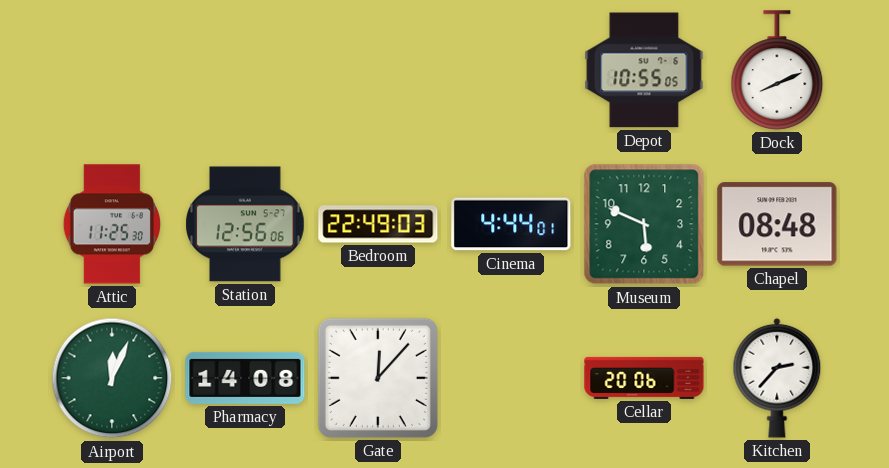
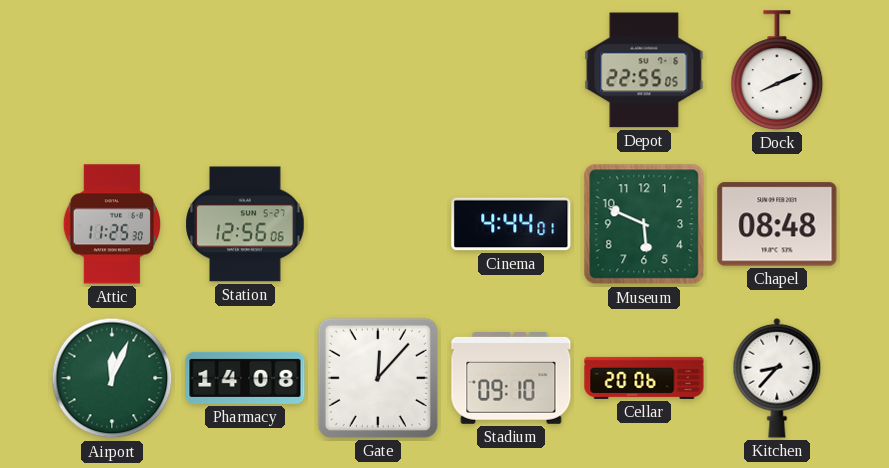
Depot: 10:55 -> 22:55
Bedroom: 22:49 -> none
Stadium: none -> 09:10
Kitchen: 2:37 -> 8:37
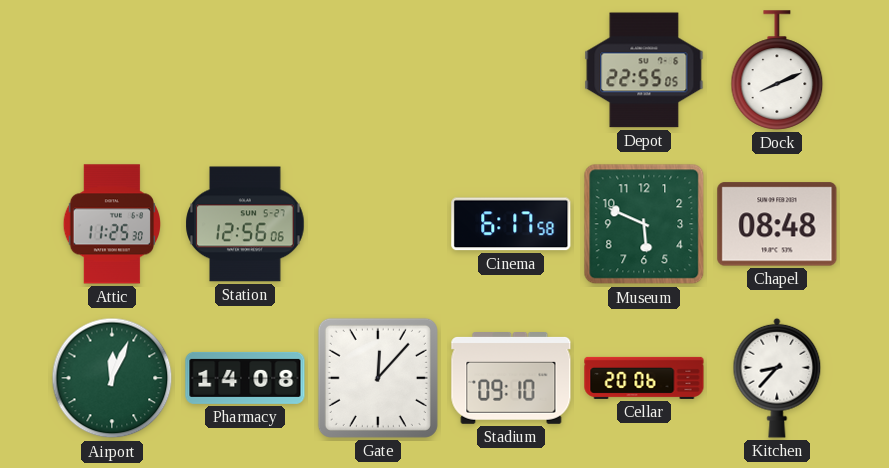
Cinema: 4:44 -> 6:17
